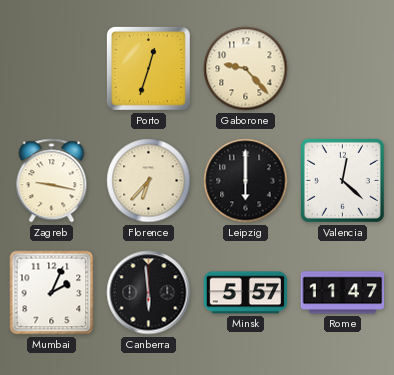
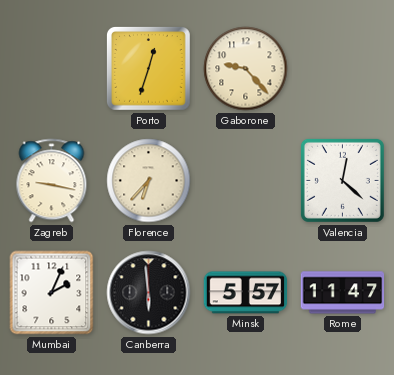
Leipzig: 6:00 -> none
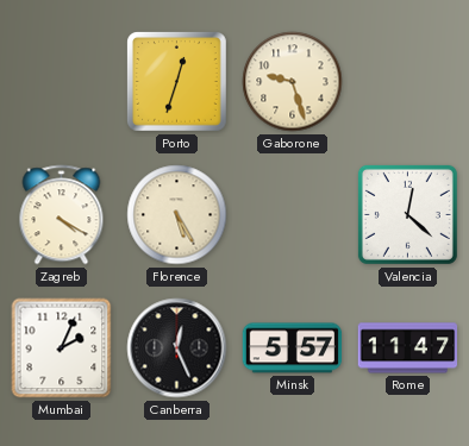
Gaborone: 9:23 -> 9:27
Zagreb: 9:17 -> 4:20
Florence: 6:37 -> 5:25
Canberra: 5:59 -> 12:26
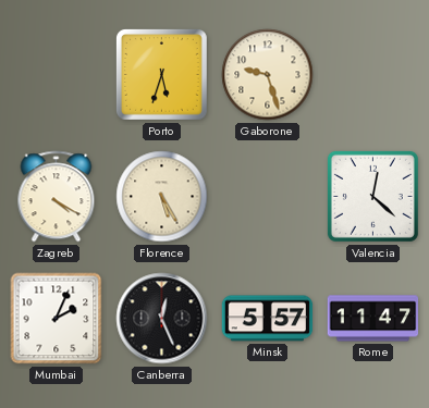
Porto: 12:33 -> 5:33
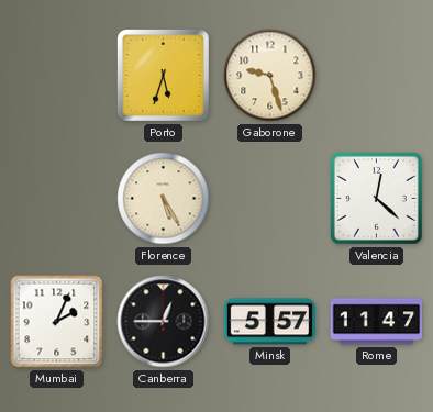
Zagreb: 4:20 -> none
Canberra: 12:26 -> 12:45
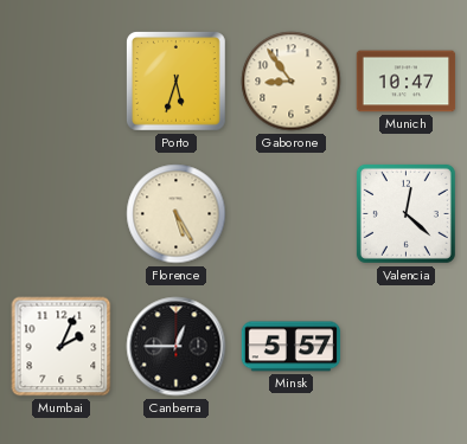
Gaborone: 9:27 -> 8:54
Munich: none -> 10:47
Rome: 11:47 -> none
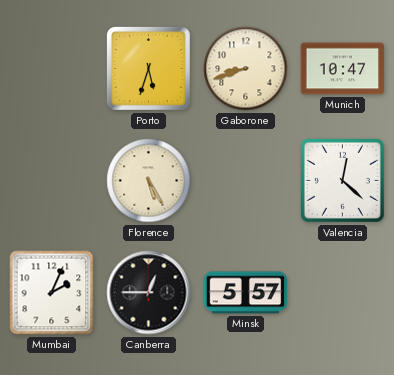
Gaborone: 8:54 -> 8:42
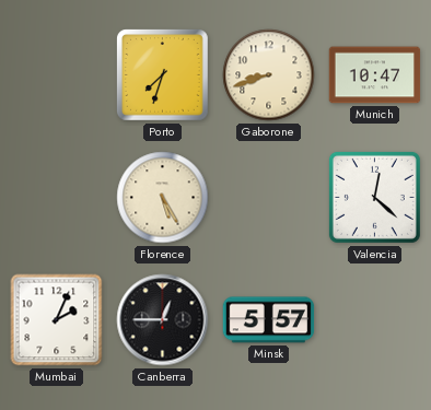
Porto: 5:33 -> 7:33
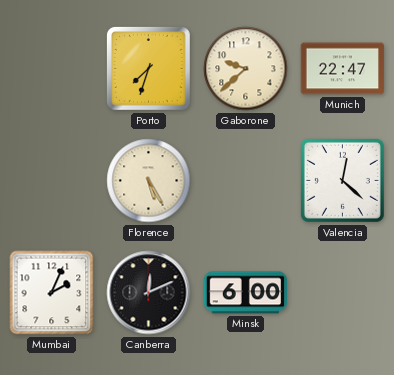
Gaborone: 8:42 -> 9:38
Munich: 10:47 -> 22:47
Canberra: 12:45 -> 12:11
Minsk: 5:57 -> 6:00
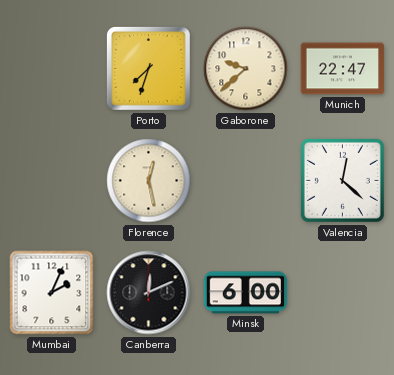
Florence: 5:25 -> 12:28
